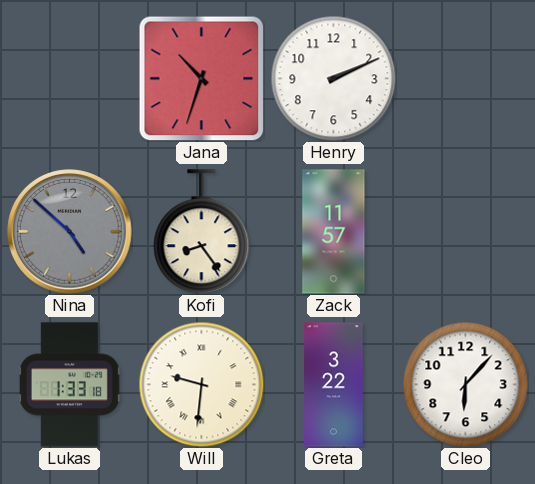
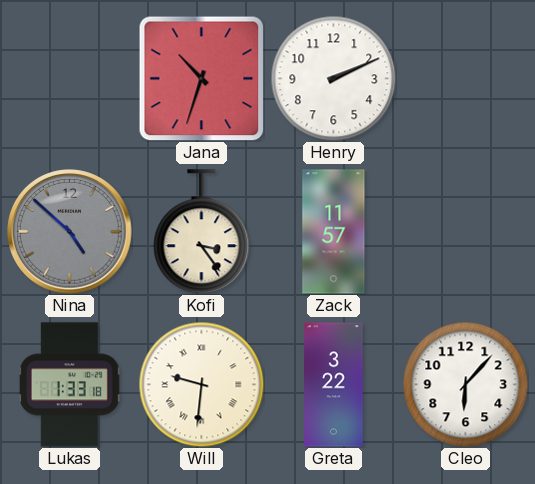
Kofi: 8:24 -> 3:24
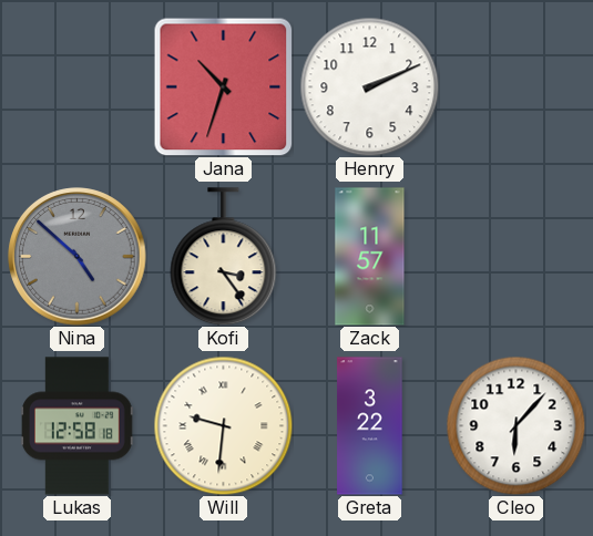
Lukas: 1:33 -> 12:58
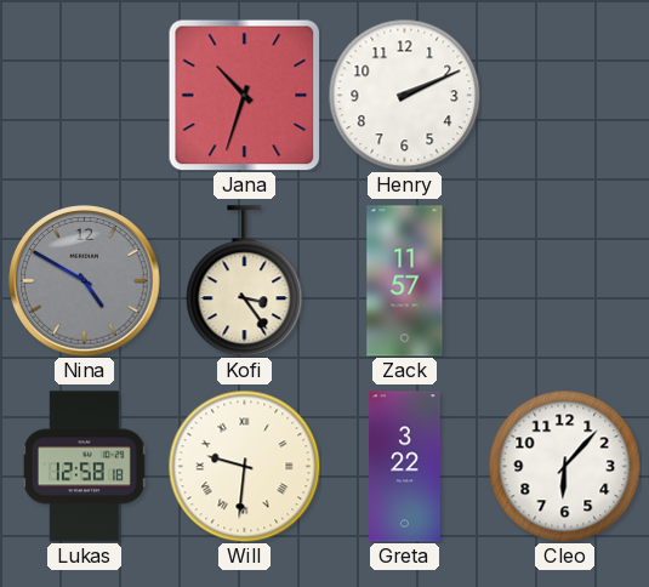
Nina: 4:52 -> 4:50
